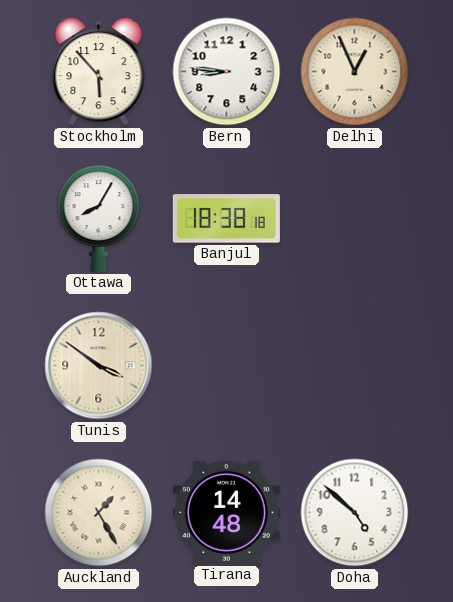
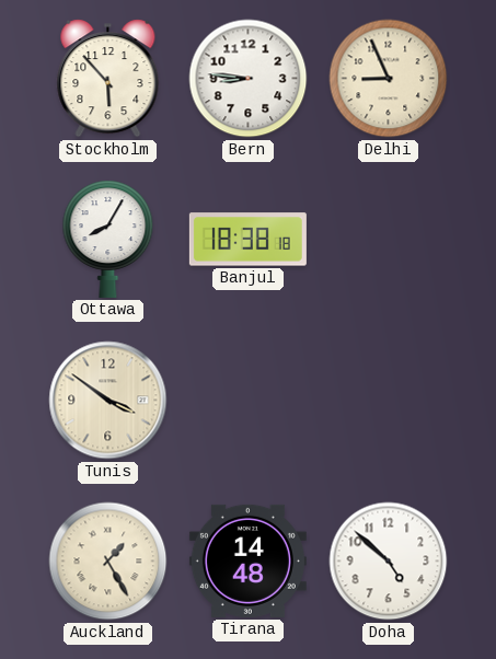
Delhi: 12:56 -> 8:56
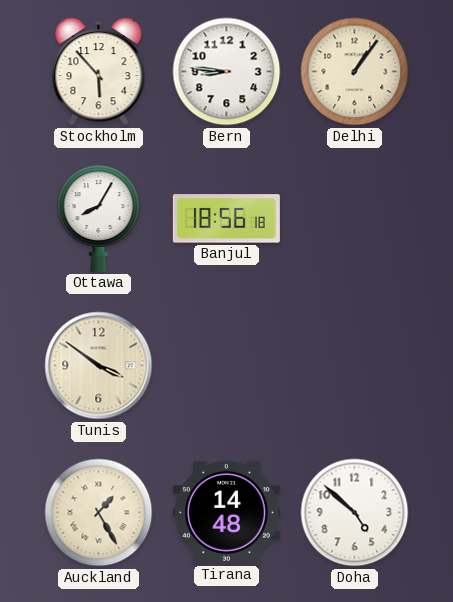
Delhi: 8:56 -> 1:06
Banjul: 18:38 -> 18:56
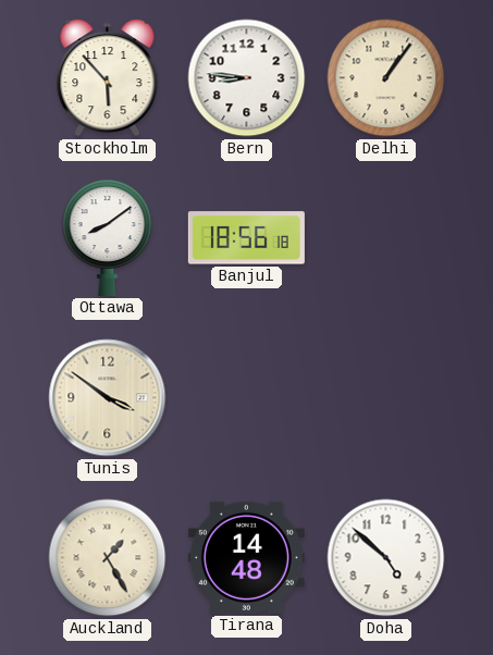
Ottawa: 8:05 -> 8:09
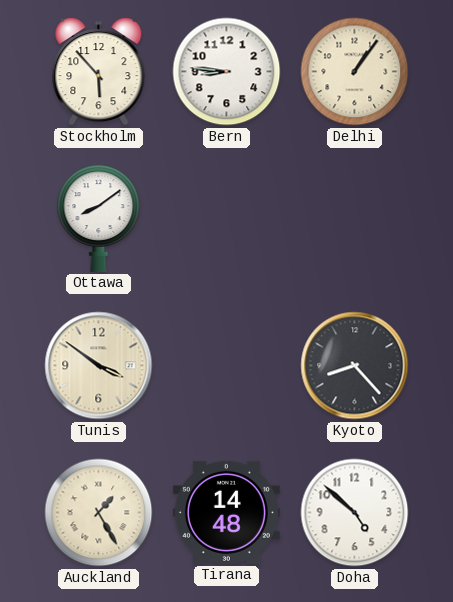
Banjul: 18:56 -> none
Kyoto: none -> 8:23
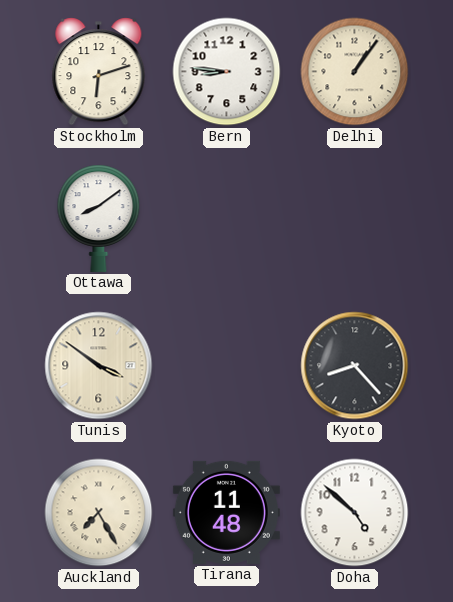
Stockholm: 5:53 -> 6:12
Auckland: 1:25 -> 7:25
Tirana: 14:48 -> 11:48
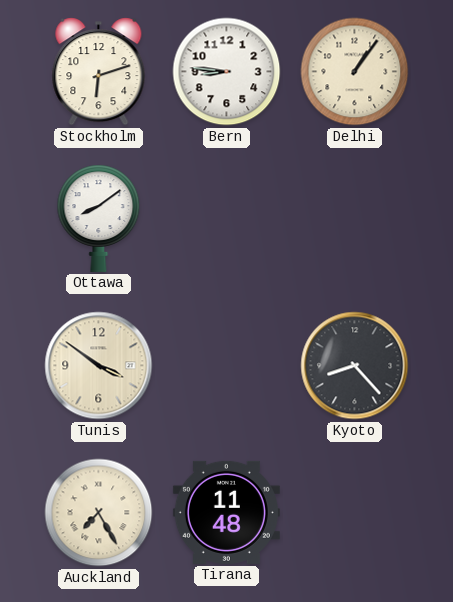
Doha: 4:52 -> none
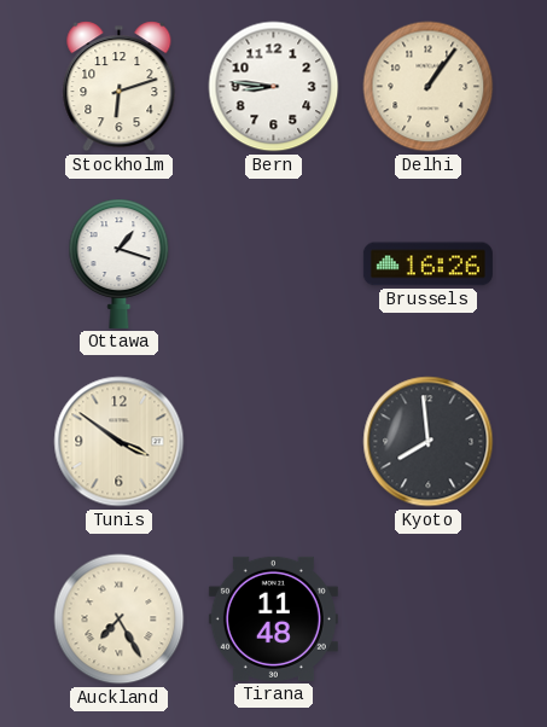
Ottawa: 8:09 -> 1:18
Brussels: none -> 16:26
Kyoto: 8:23 -> 7:59
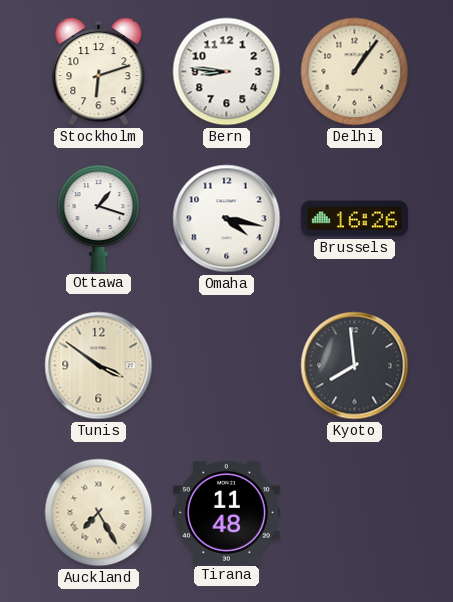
Omaha: none -> 4:17
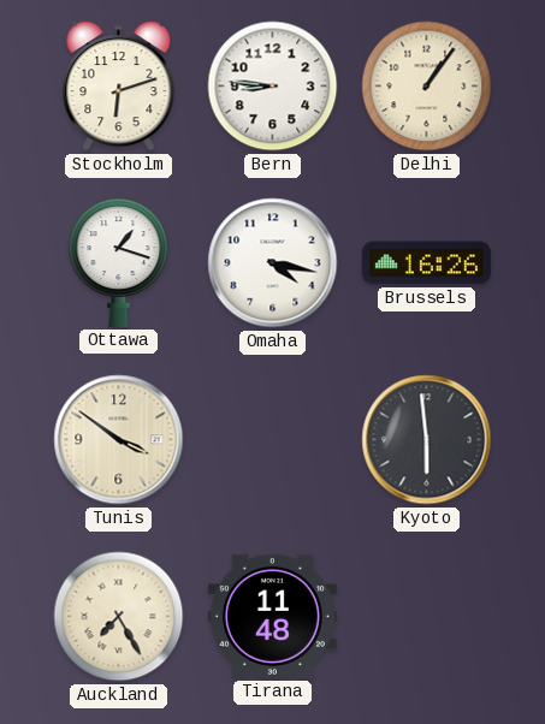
Kyoto: 7:59 -> 5:59
